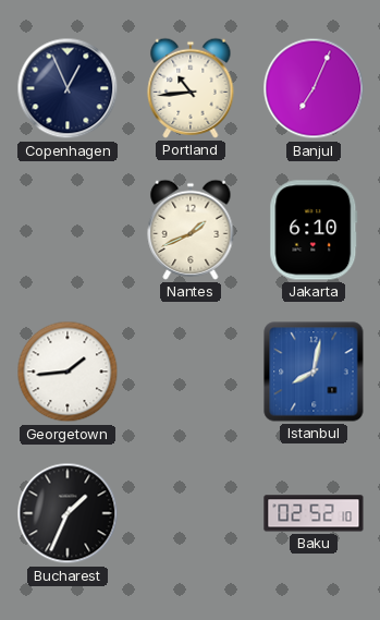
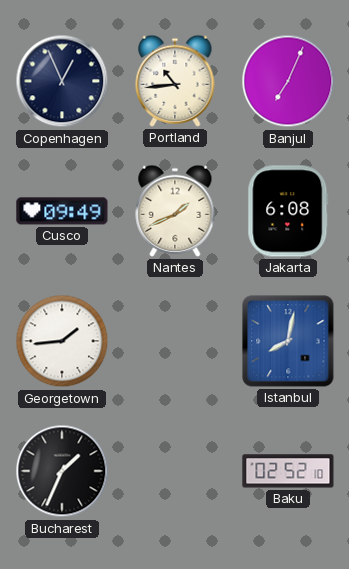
Cusco: none -> 09:49
Jakarta: 6:10 -> 6:08
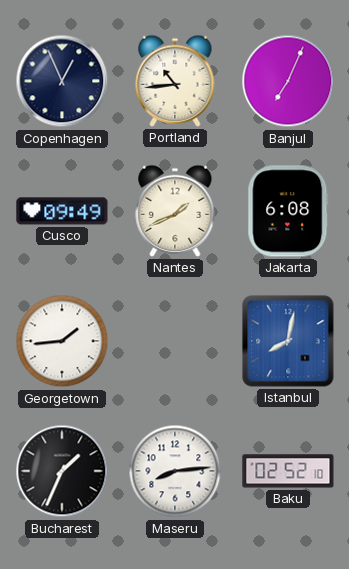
Maseru: none -> 8:14
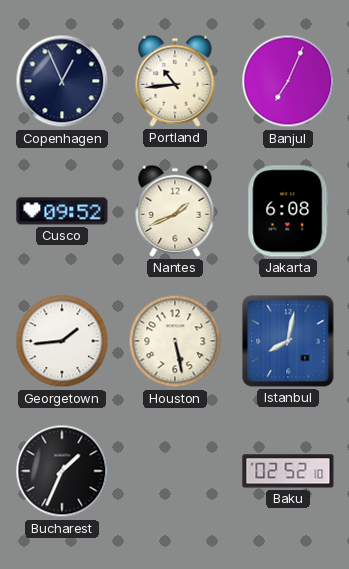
Cusco: 09:49 -> 09:52
Houston: none -> 5:28
Maseru: 8:14 -> none
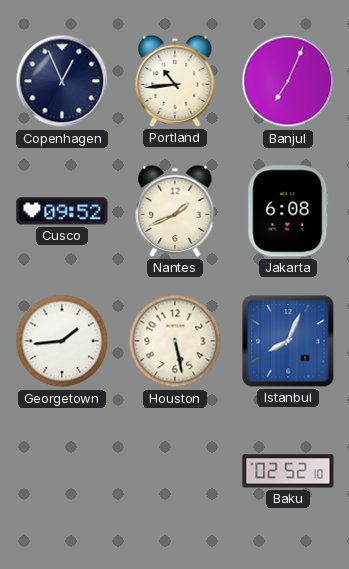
Istanbul: 8:02 -> 8:04
Bucharest: 1:34 -> none
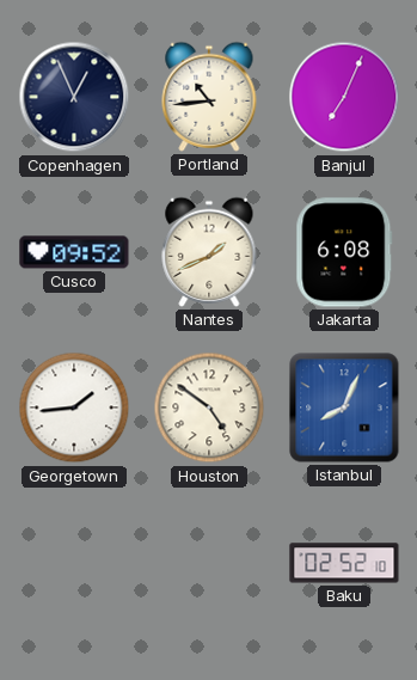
Houston: 5:28 -> 4:51
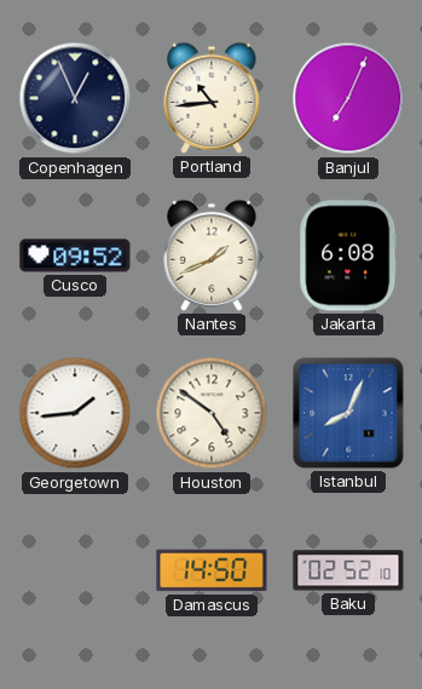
Damascus: none -> 14:50
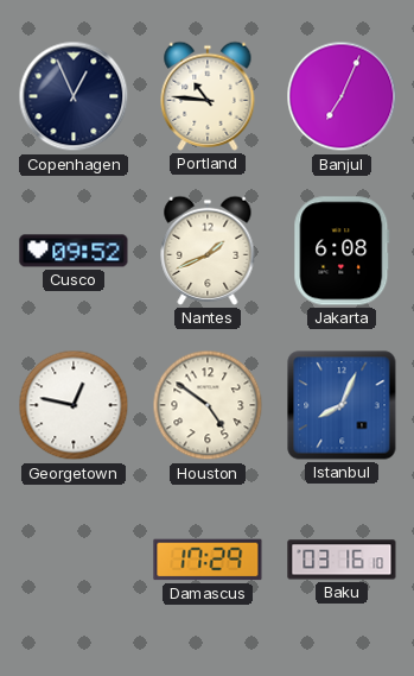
Portland: 10:44 -> 10:46
Georgetown: 1:44 -> 12:47
Damascus: 14:50 -> 17:29
Baku: 02:52 -> 03:16
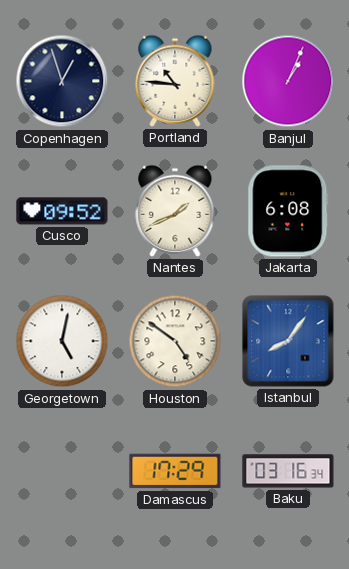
Copenhagen: 12:56 -> 12:57
Banjul: 7:04 -> 1:04
Georgetown: 12:47 -> 5:02
Istanbul: 8:04 -> 8:06
Baku: 03:16:10 -> 03:16:34
